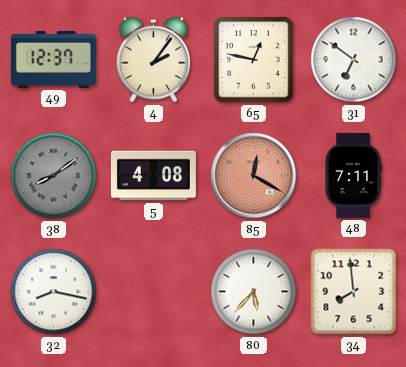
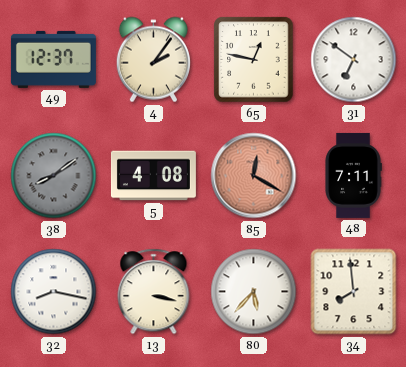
13: none -> 3:17
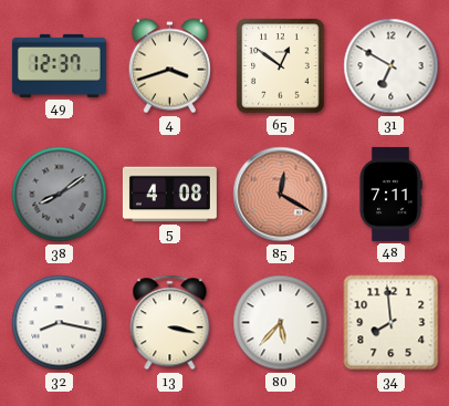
4: 2:06 -> 3:42
65: 12:47 -> 12:51
31: 6:51 -> 6:50
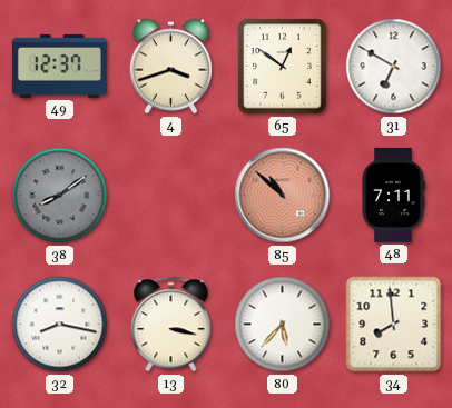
5: 4:08 -> none
85: 12:20 -> 10:52
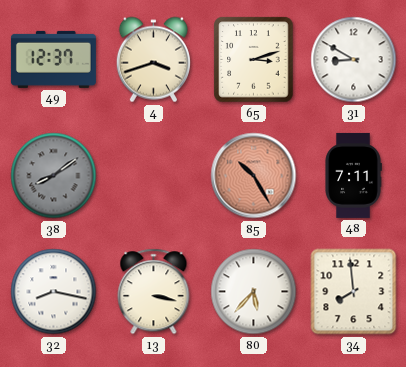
65: 12:51 -> 3:12
31: 6:50 -> 8:50
85: 10:52 -> 10:25
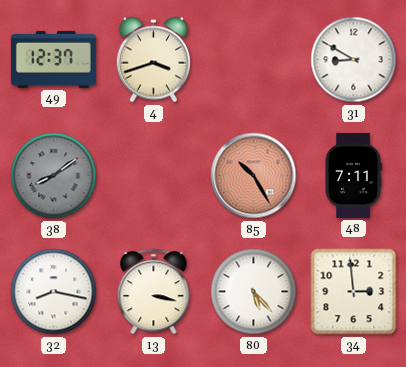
65: 3:12 -> none
80: 5:37 -> 5:23
34: 7:59 -> 2:59
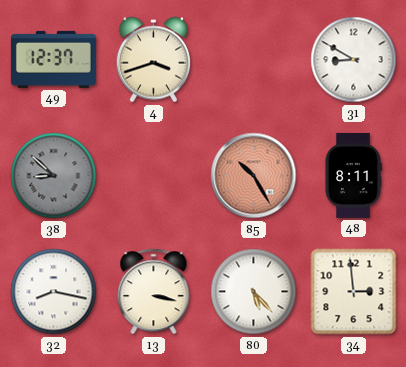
38: 8:09 -> 8:52
48: 7:11 -> 8:11
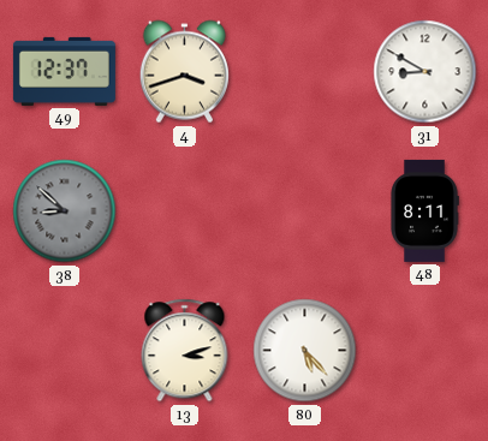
85: 10:25 -> none
32: 8:17 -> none
13: 3:17 -> 3:12
34: 2:59 -> none
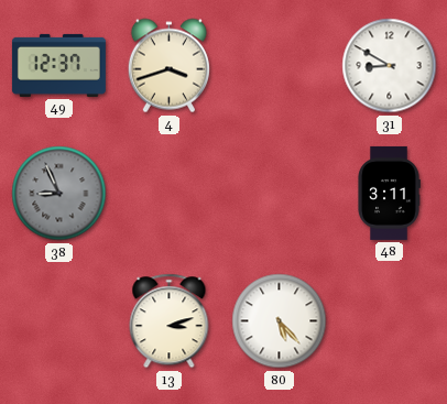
38: 8:52 -> 8:56
48: 8:11 -> 3:11
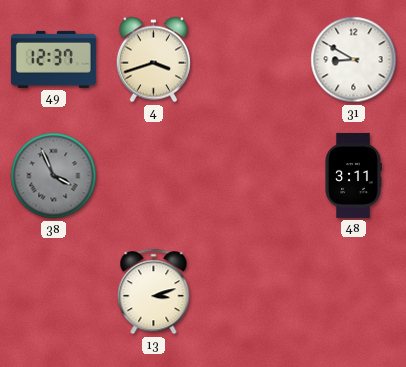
38: 8:56 -> 3:56
80: 5:23 -> none
